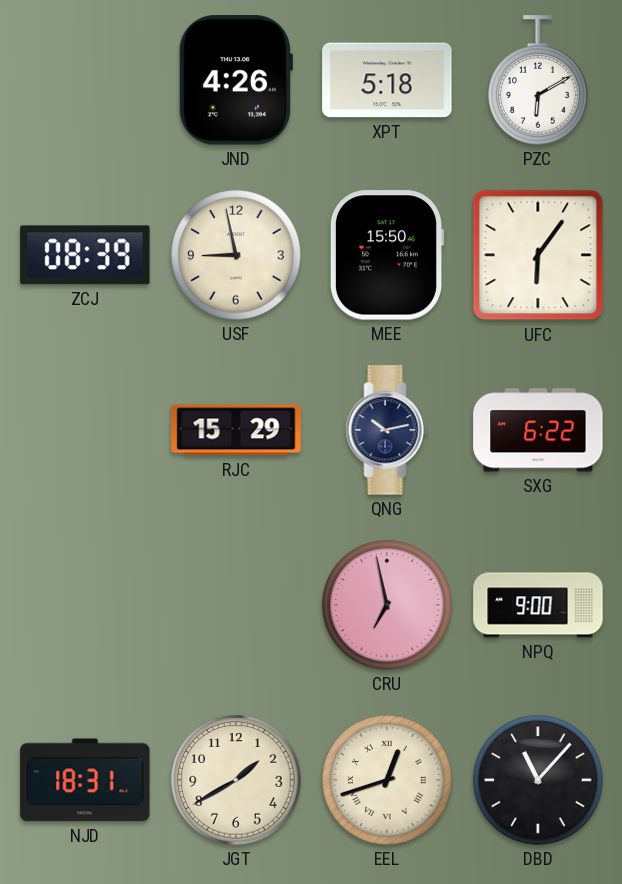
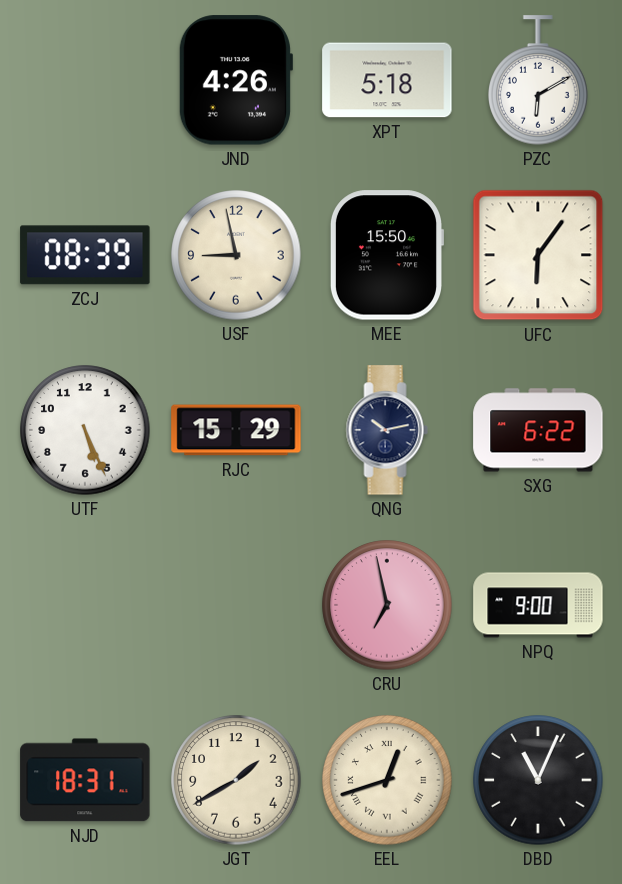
UTF: none -> 5:26
DBD: 11:07 -> 11:04
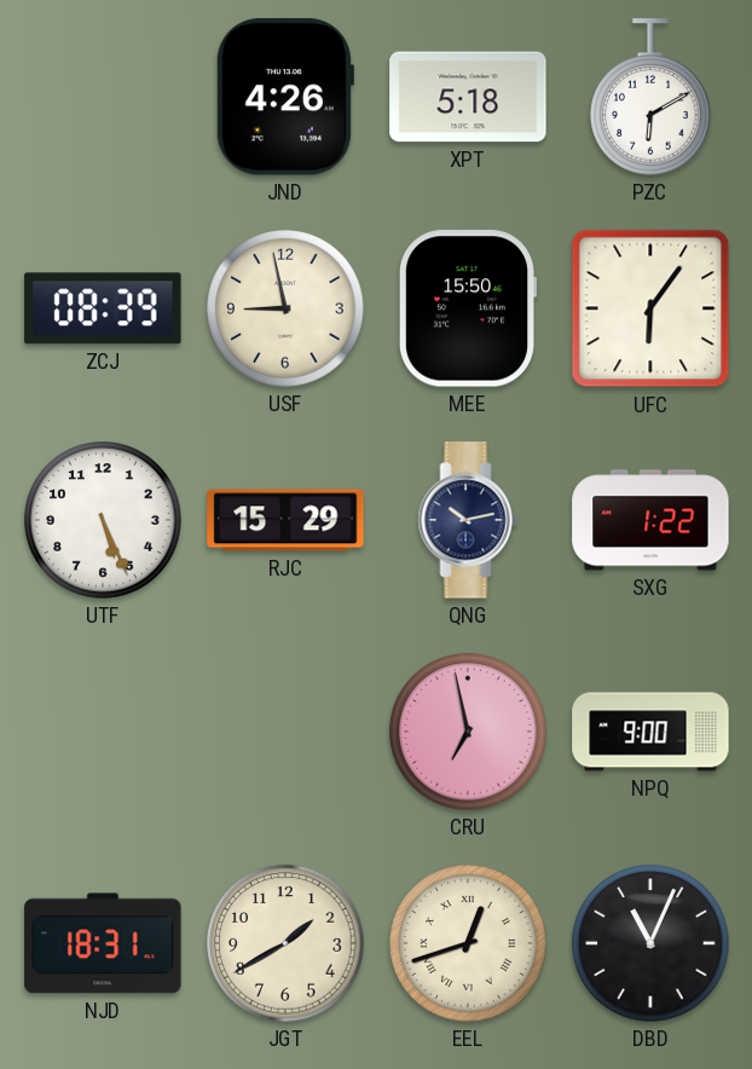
SXG: 6:22 -> 1:22
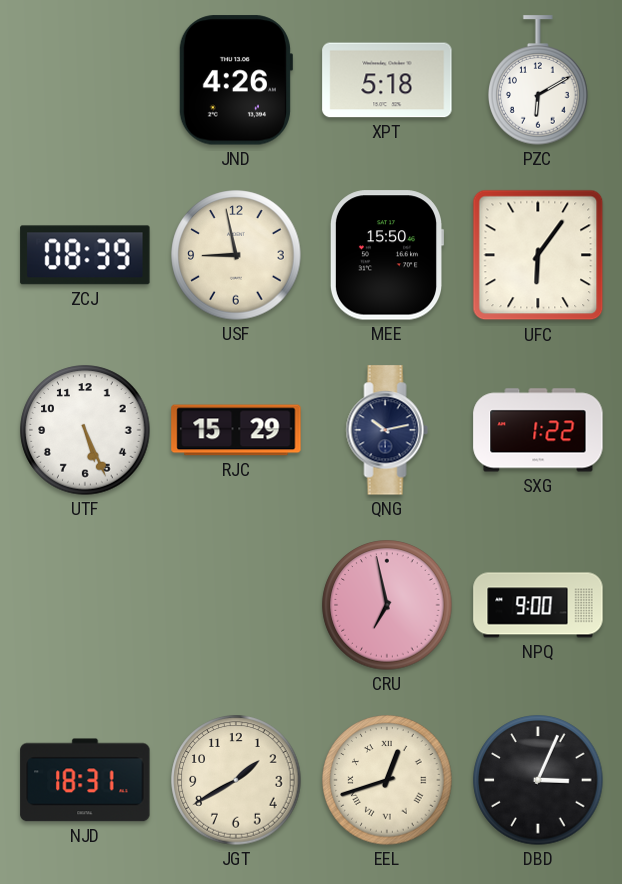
DBD: 11:04 -> 3:04
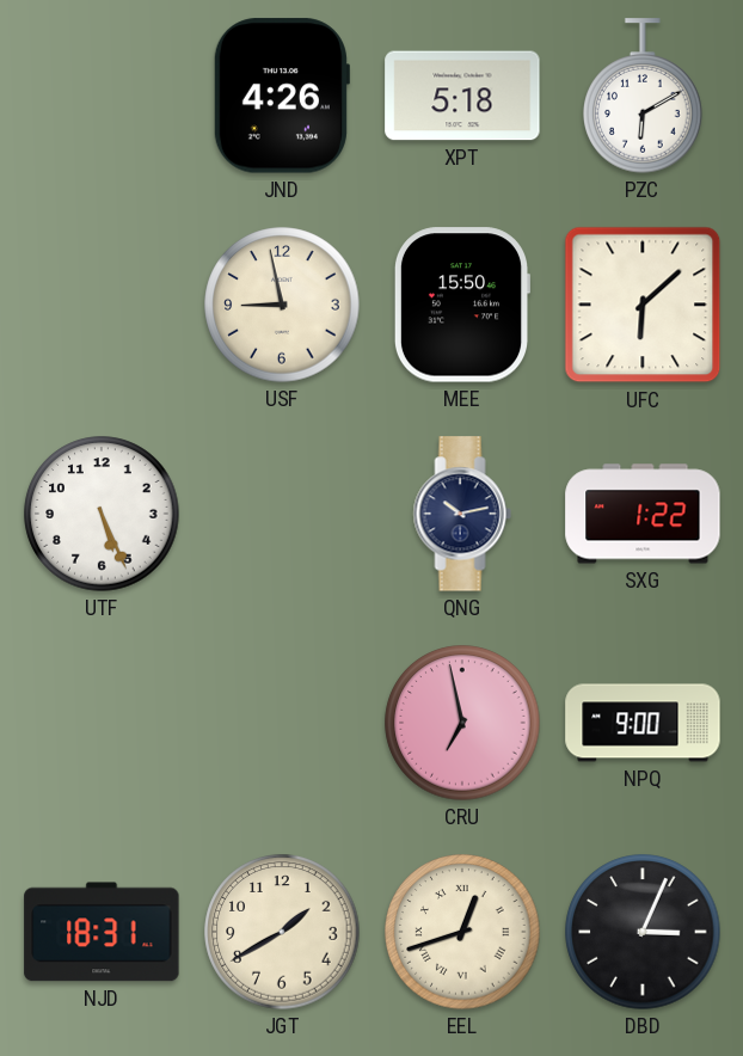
ZCJ: 08:39 -> none
UFC: 6:06 -> 6:08
RJC: 15:29 -> none
